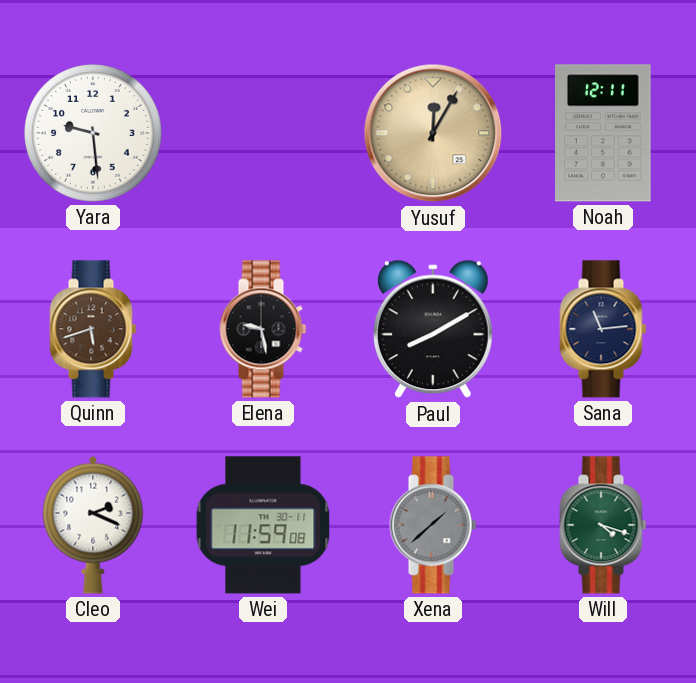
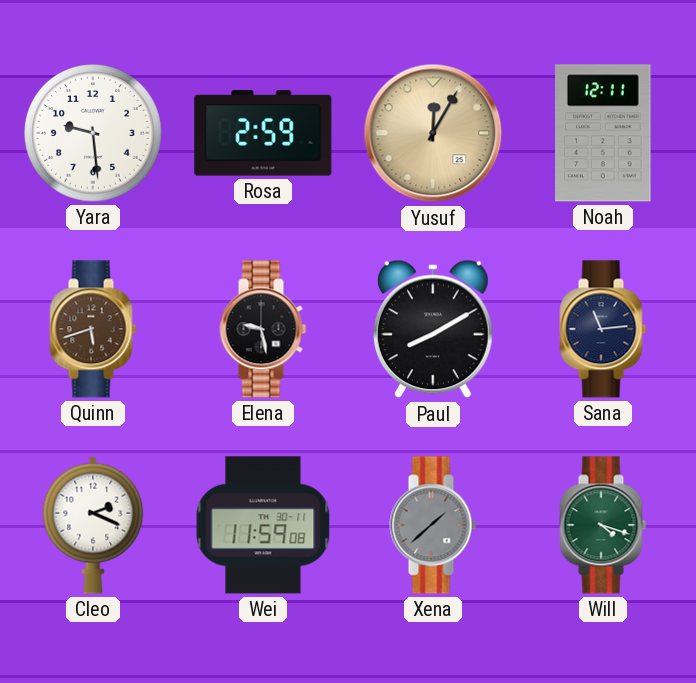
Rosa: none -> 2:59
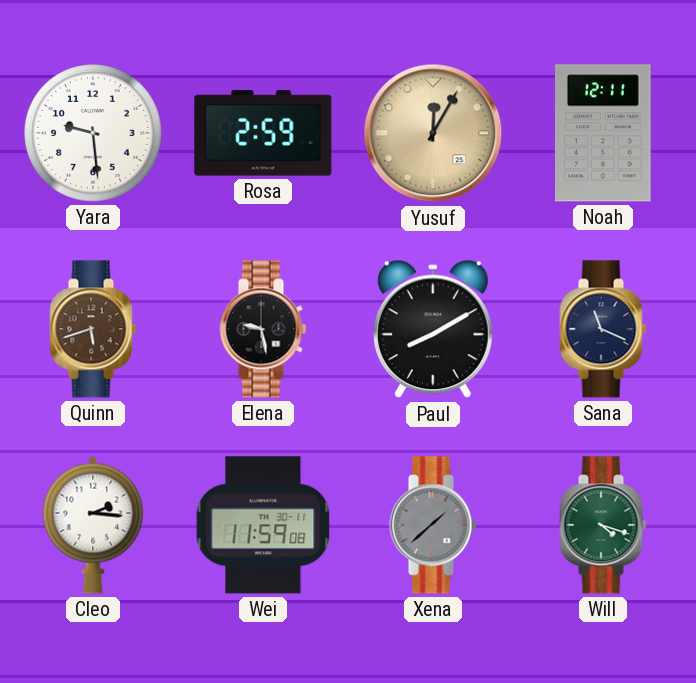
Sana: 11:14 -> 11:19
Cleo: 2:19 -> 2:16
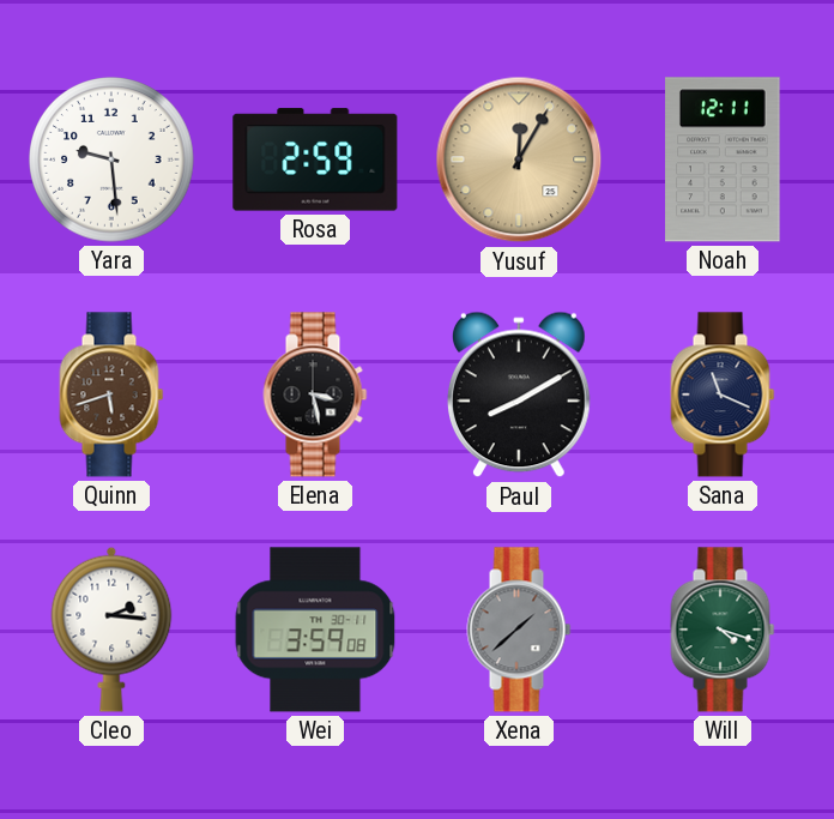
Elena: 9:28 -> 3:28
Wei: 11:59 -> 3:59
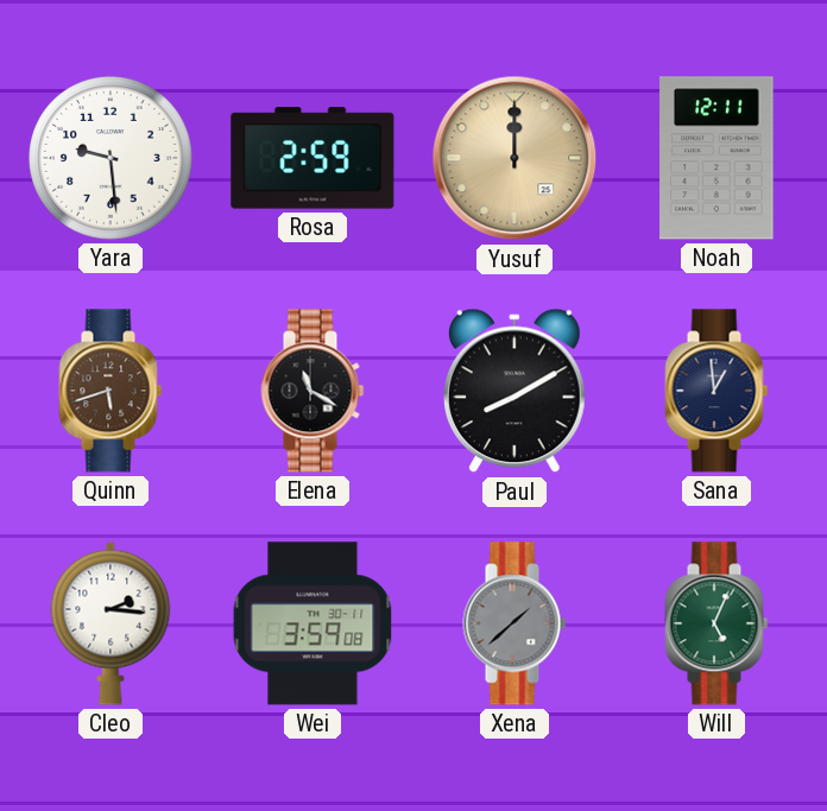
Yusuf: 12:05 -> 12:00
Elena: 3:28 -> 11:20
Sana: 11:19 -> 12:59
Will: 4:18 -> 5:04
